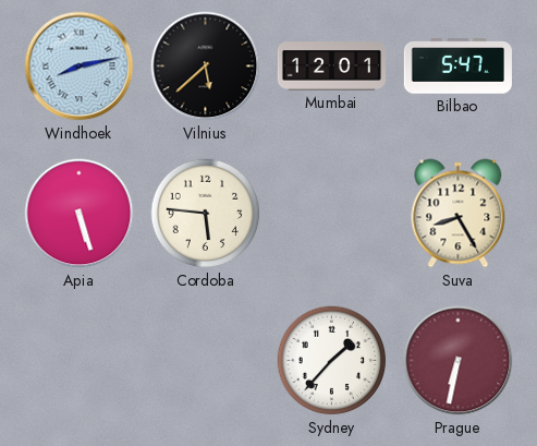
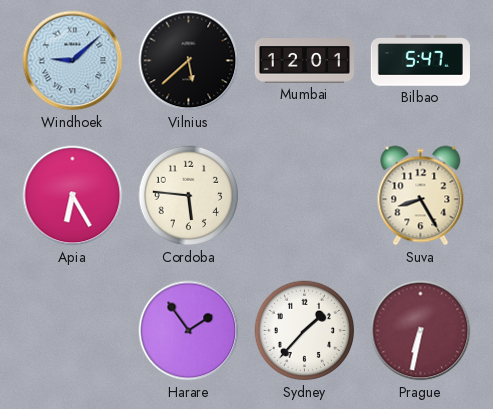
Windhoek: 8:13 -> 9:08
Apia: 5:27 -> 6:25
Harare: none -> 1:54
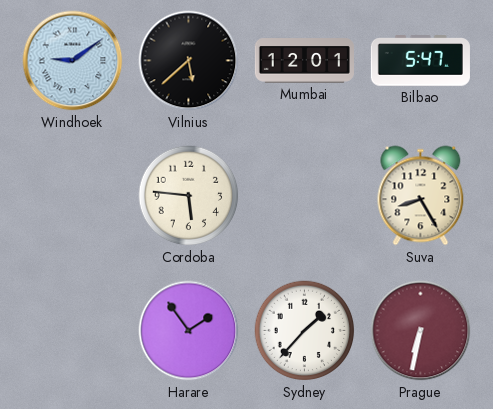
Windhoek: 9:08 -> 9:09
Apia: 6:25 -> none
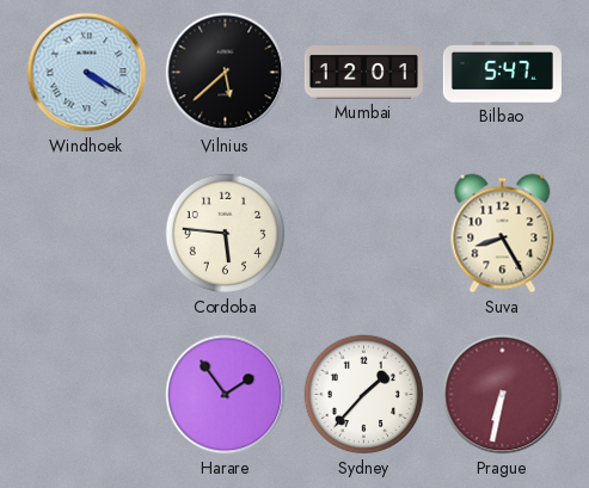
Windhoek: 9:09 -> 4:20
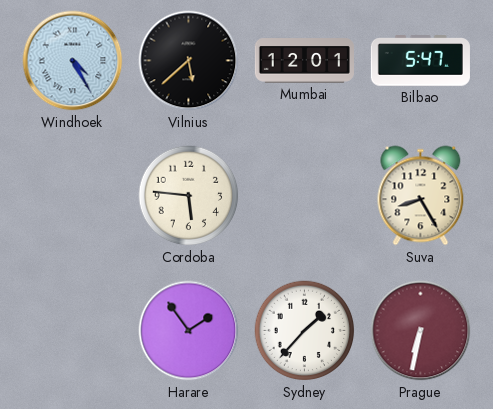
Windhoek: 4:20 -> 4:25
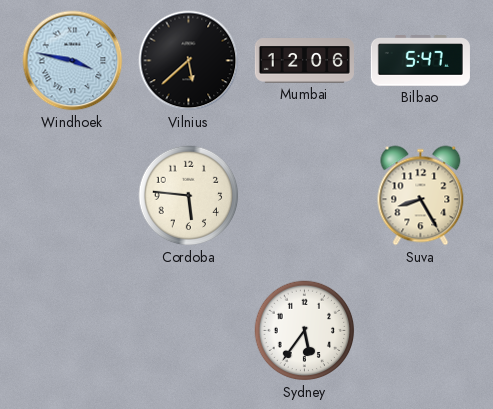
Windhoek: 4:25 -> 3:47
Mumbai: 12:01 -> 12:06
Harare: 1:54 -> none
Sydney: 1:37 -> 5:36
Prague: 6:32 -> none
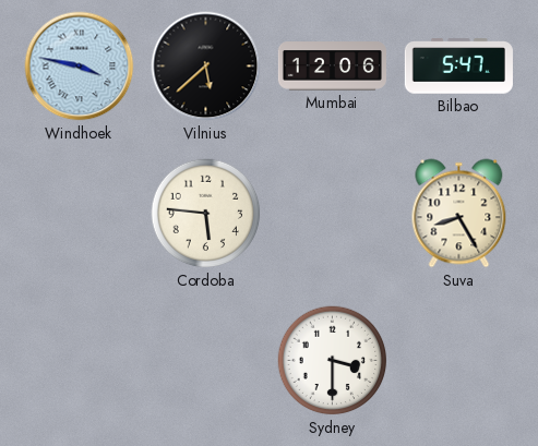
Sydney: 5:36 -> 3:30
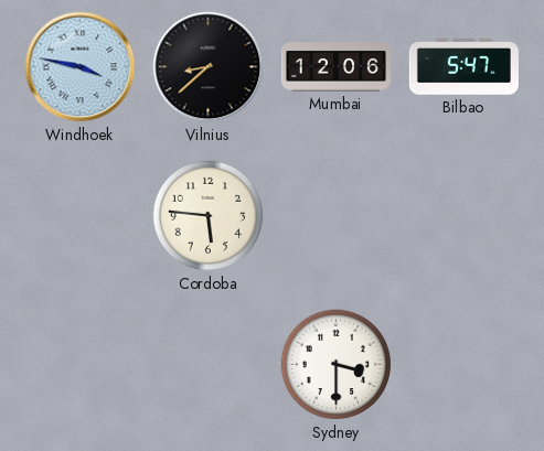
Vilnius: 5:38 -> 8:38
Suva: 8:25 -> none
